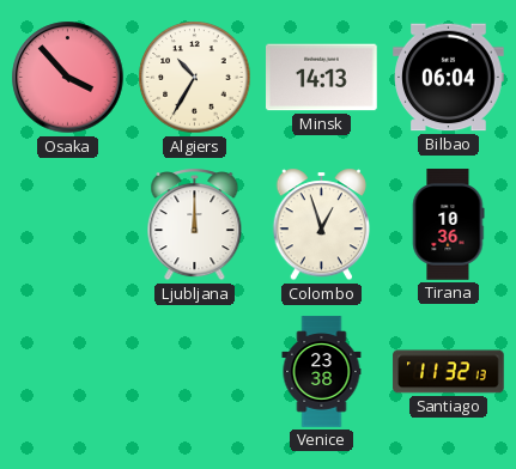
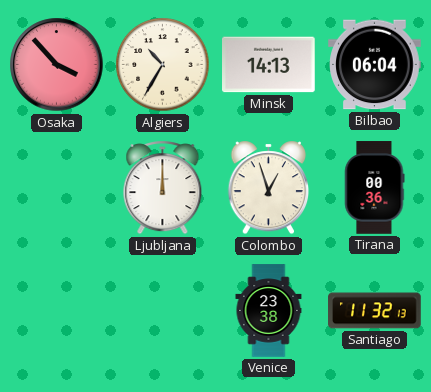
Tirana: 10:36 -> 00:36
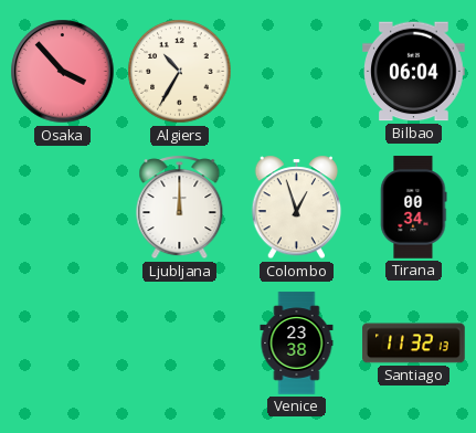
Minsk: 14:13 -> none
Tirana: 00:36 -> 00:34
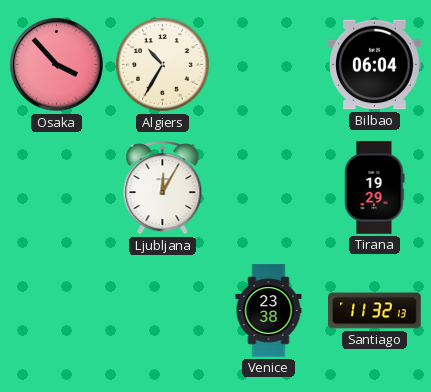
Ljubljana: 12:00 -> 12:05
Colombo: 12:57 -> none
Tirana: 00:34 -> 19:29
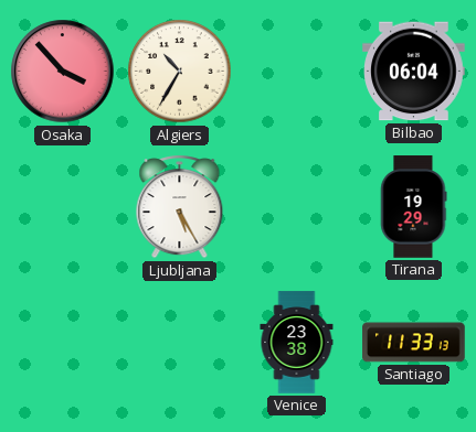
Ljubljana: 12:05 -> 5:25
Santiago: 11:32 -> 11:33
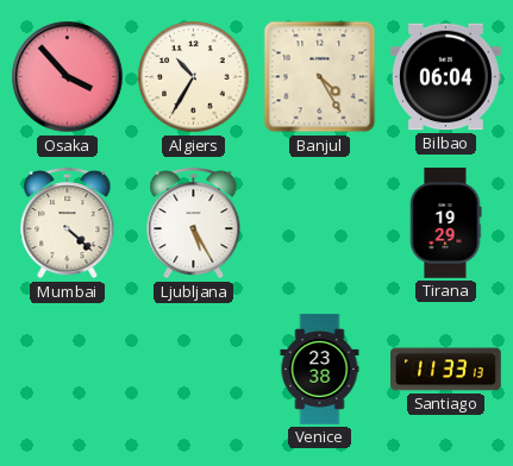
Banjul: none -> 4:25
Mumbai: none -> 4:22
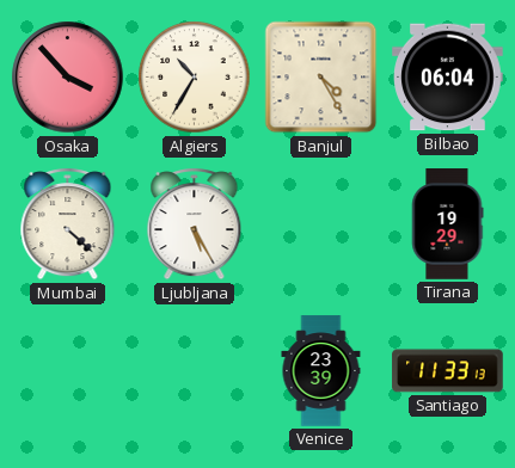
Venice: 23:38 -> 23:39
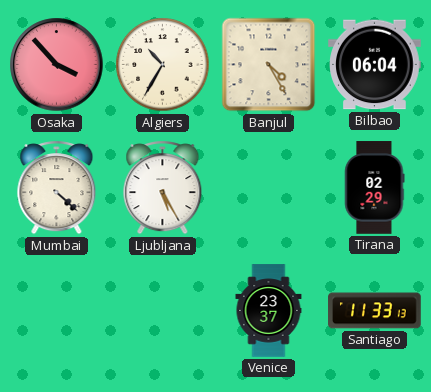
Tirana: 19:29 -> 02:29
Venice: 23:39 -> 23:37
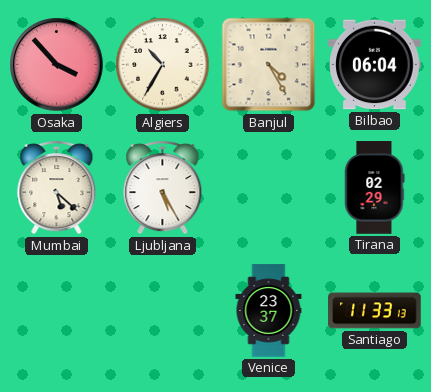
Mumbai: 4:22 -> 5:22
